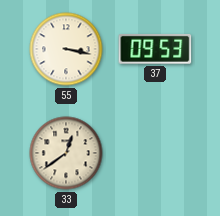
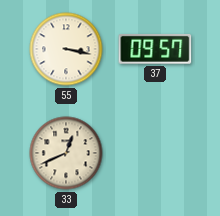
37: 09:53 -> 09:57
33: 12:39 -> 12:41
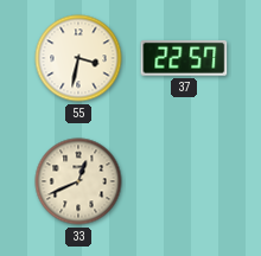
55: 3:17 -> 3:32
37: 09:57 -> 22:57
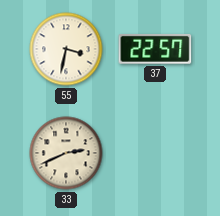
33: 12:41 -> 2:41
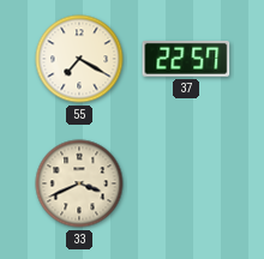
55: 3:32 -> 7:20
33: 2:41 -> 3:41
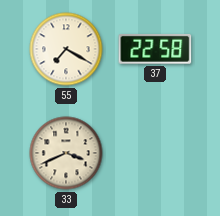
37: 22:57 -> 22:58
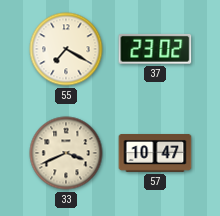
37: 22:58 -> 23:02
57: none -> 10:47
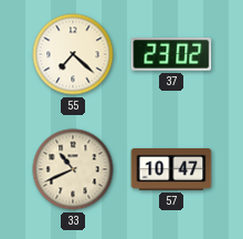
55: 7:20 -> 7:22
33: 3:41 -> 10:41
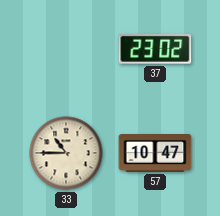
55: 7:22 -> none
33: 10:41 -> 10:45
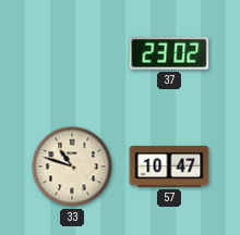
33: 10:45 -> 10:48
